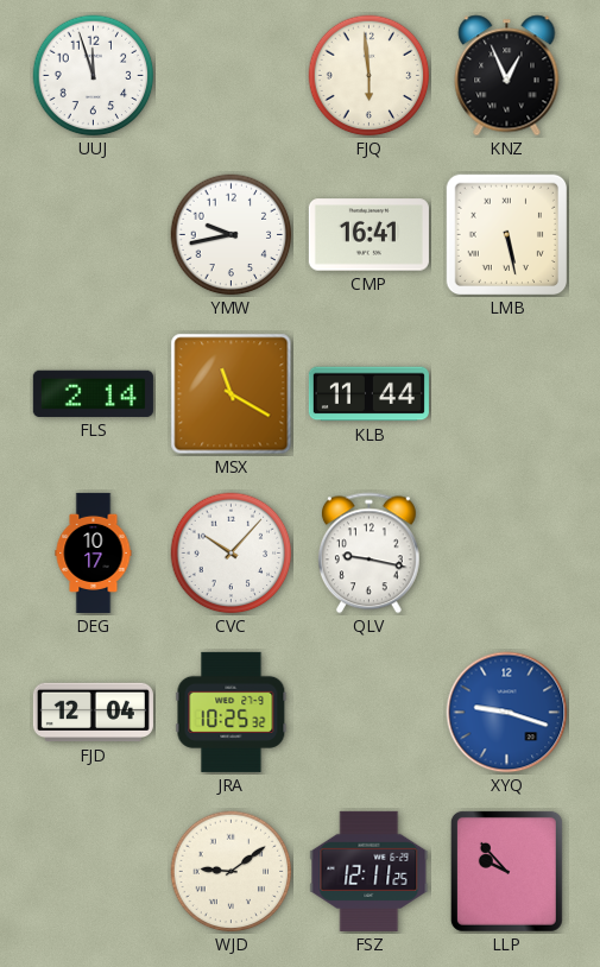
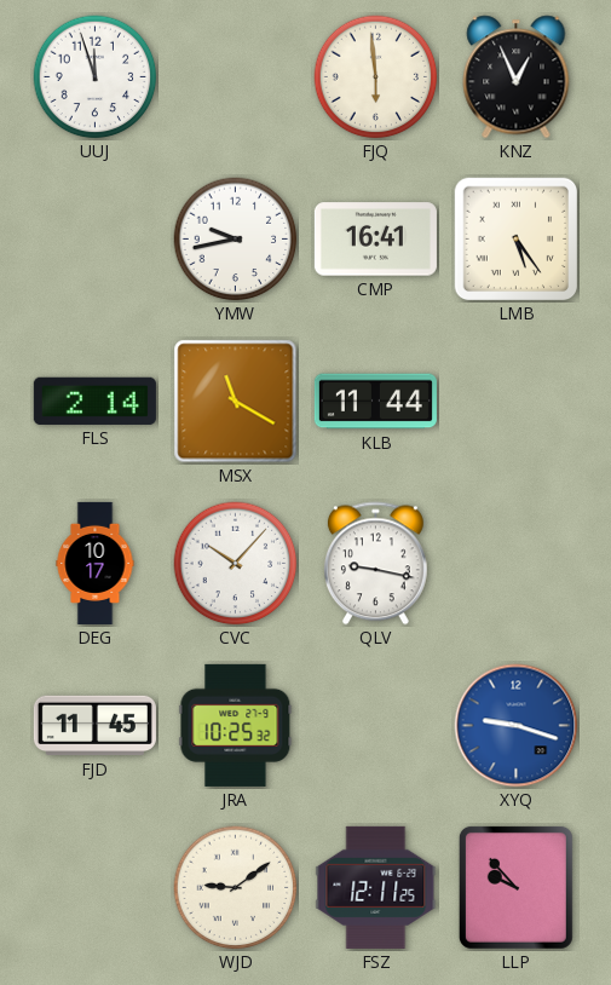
LMB: 5:28 -> 5:24
FJD: 12:04 -> 11:45
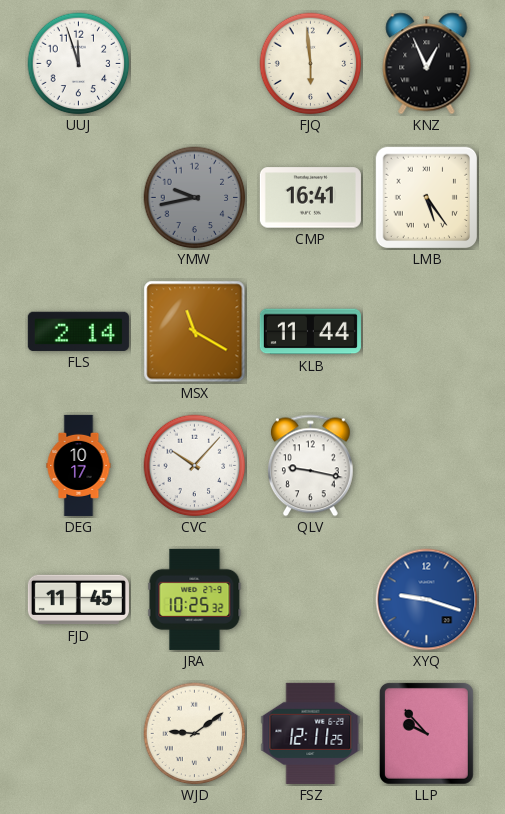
YMW dial: white -> grey
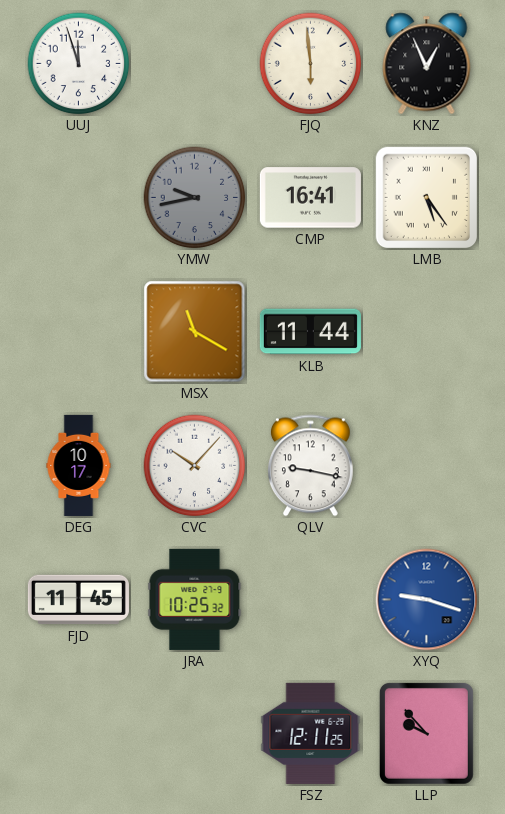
FLS: 2:14 -> none
WJD: 9:09 -> none
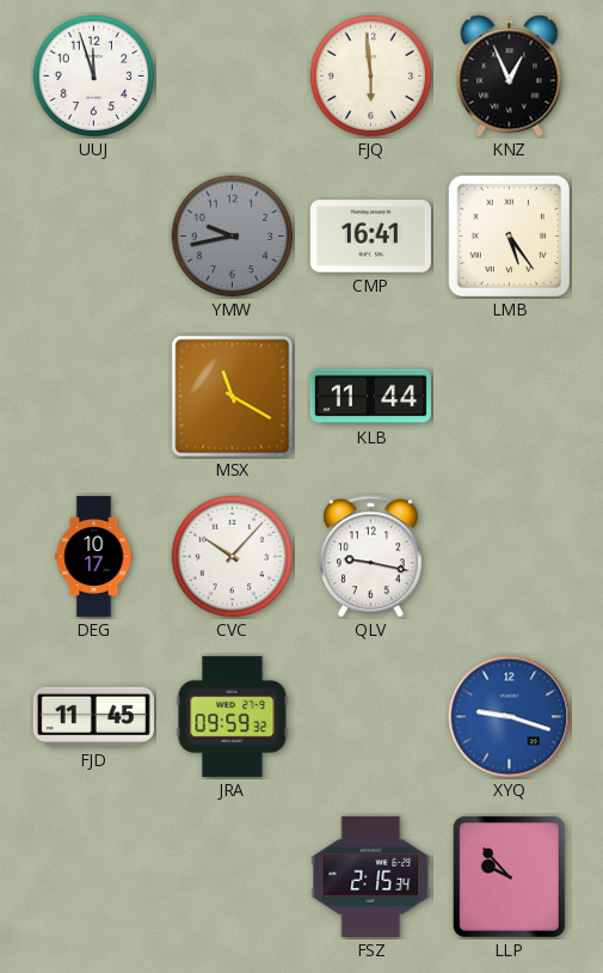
JRA: 10:25 -> 09:59
FSZ: 12:11 -> 2:15
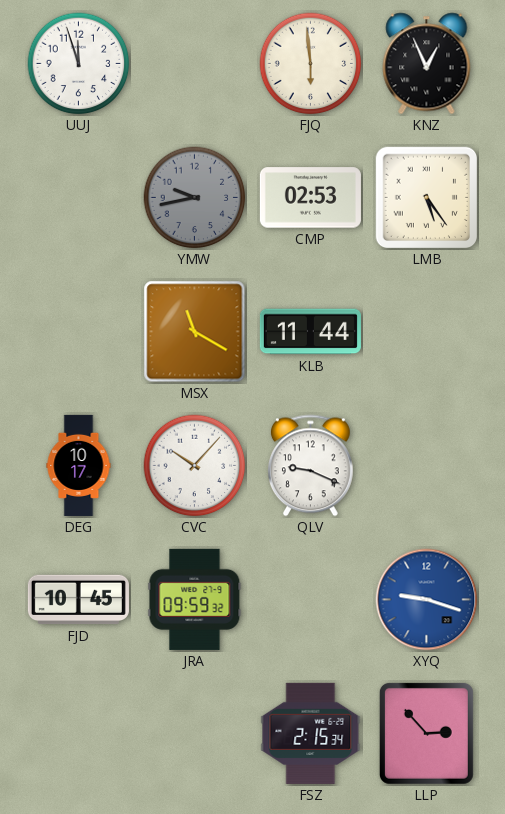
CMP: 16:41 -> 02:53
QLV: 9:17 -> 9:19
FJD: 11:45 -> 10:45
LLP: 9:53 -> 2:53
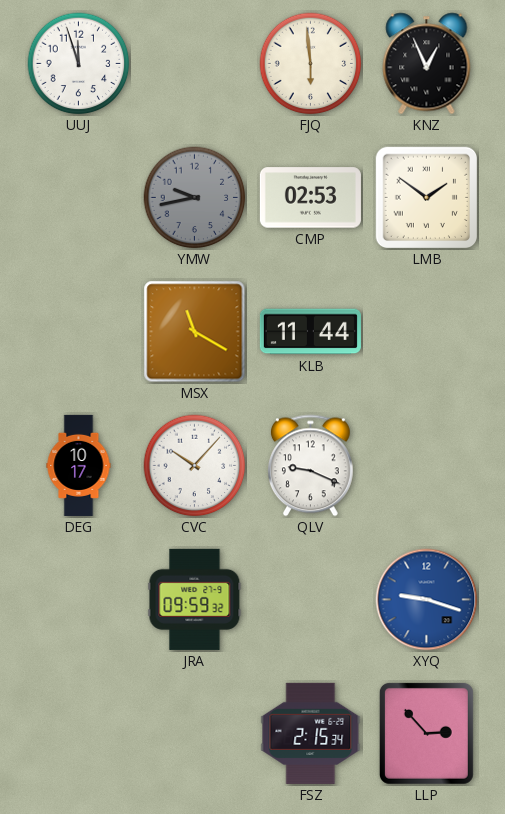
LMB: 5:24 -> 1:51
FJD: 10:45 -> none
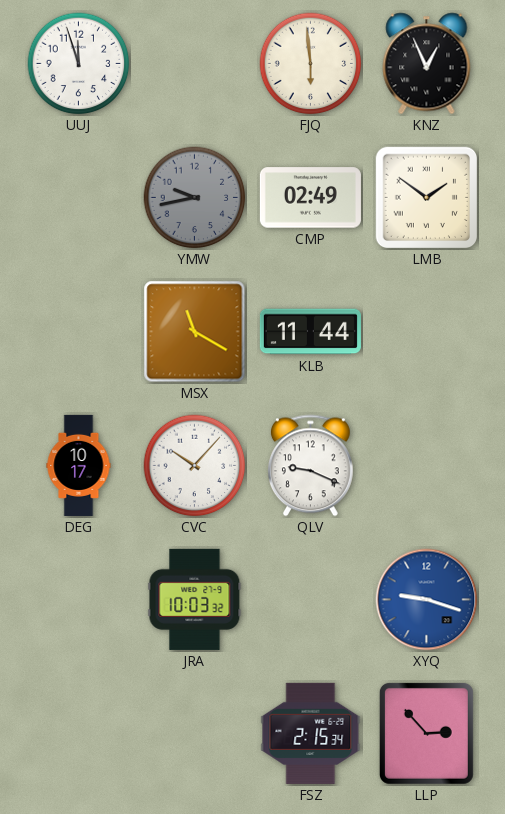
CMP: 02:53 -> 02:49
JRA: 09:59 -> 10:03
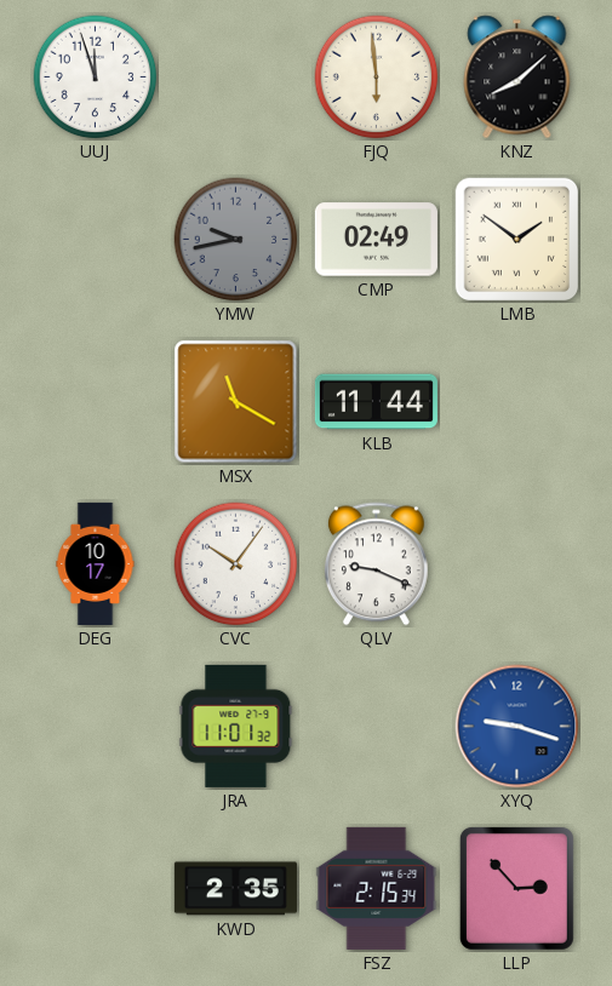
KNZ: 12:56 -> 8:08
CVC: 10:07 -> 10:06
JRA: 10:03 -> 11:01
KWD: none -> 2:35
